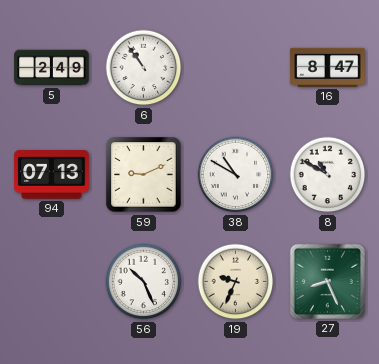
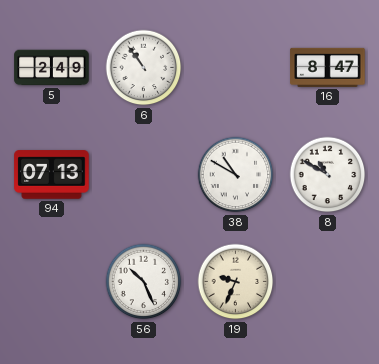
59: 9:11 -> none
27: 8:26 -> none
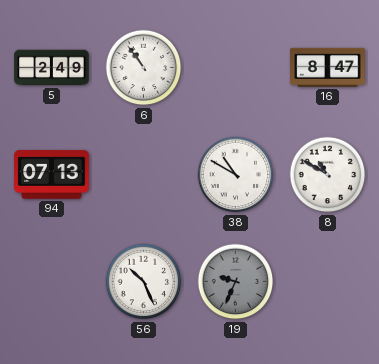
19 dial: cream -> grey
